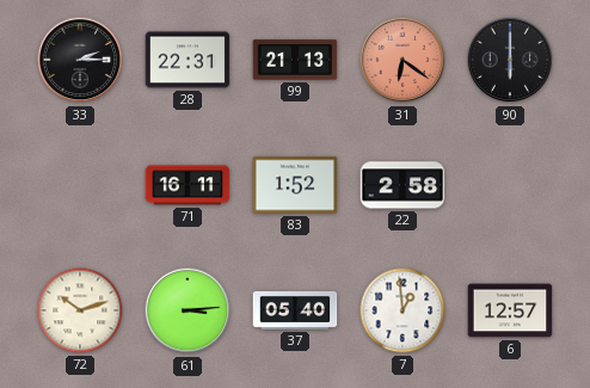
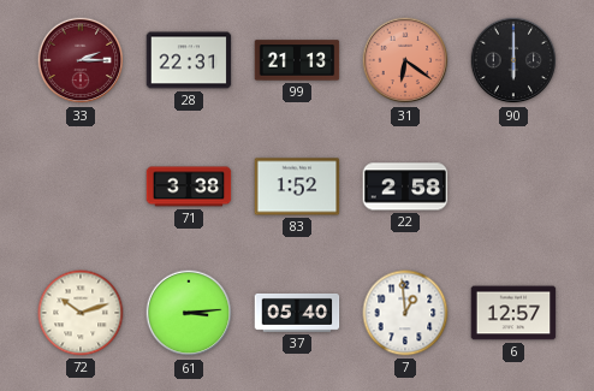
33 dial: black -> burgundy
71: 16:11 -> 3:38
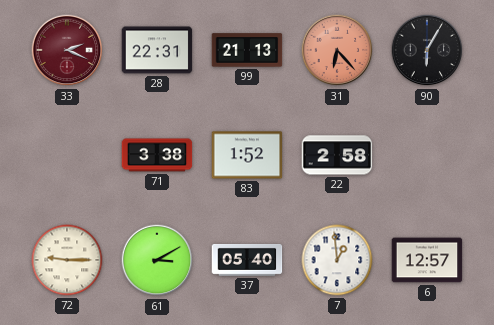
33: 2:15 -> 2:19
31: 6:21 -> 6:23
90: 6:00 -> 6:05
72: 10:12 -> 9:15
61: 3:14 -> 3:10
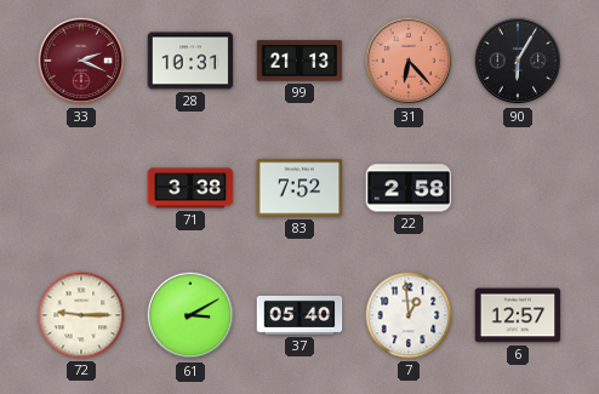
28: 22:31 -> 10:31
83: 1:52 -> 7:52
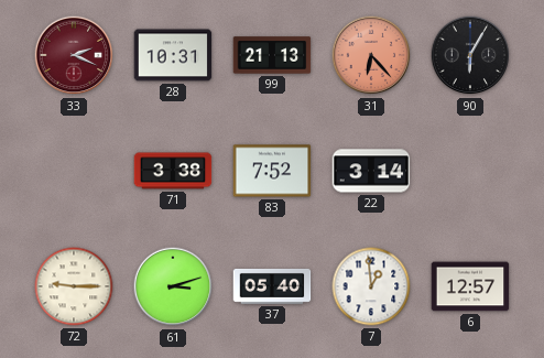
22: 2:58 -> 3:14
61: 3:10 -> 3:12
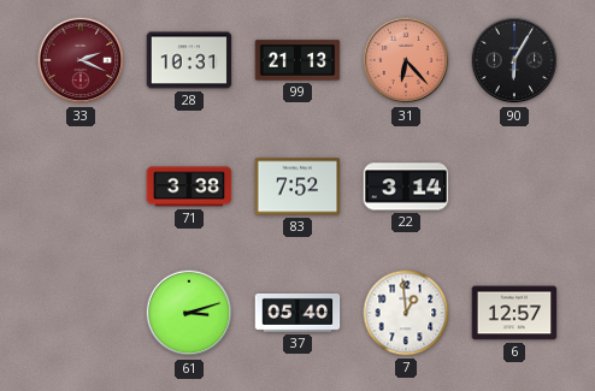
72: 9:15 -> none
